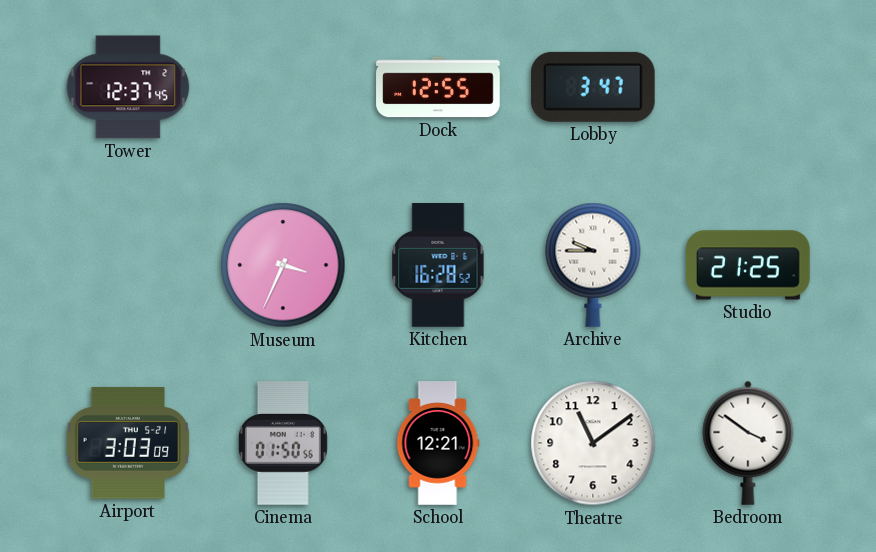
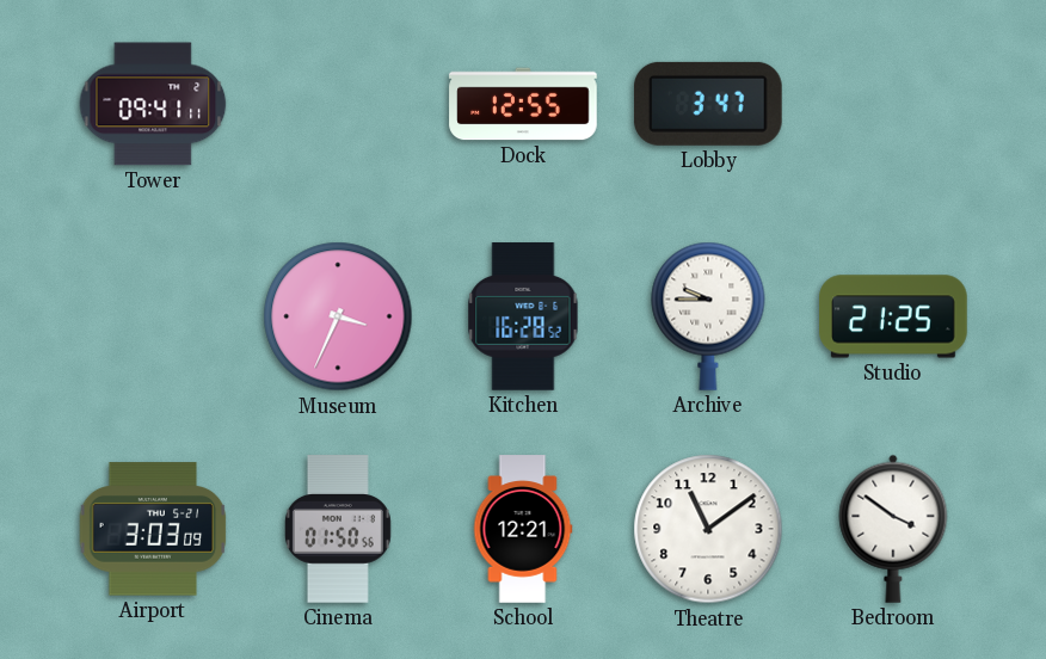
Tower: 12:37 -> 09:41
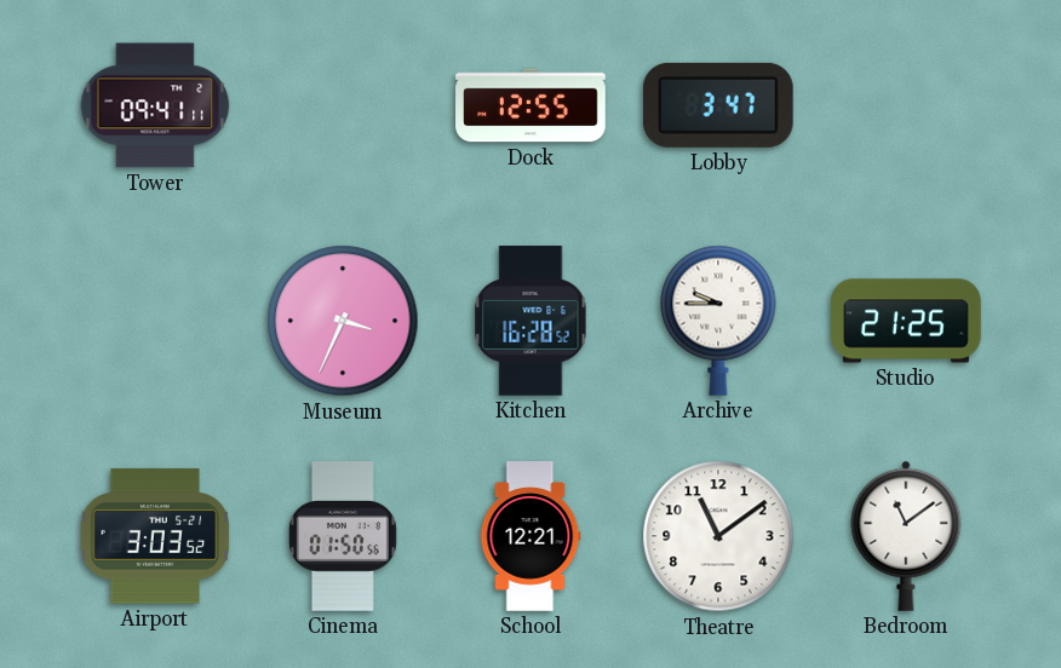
Airport: 3:03:09 -> 3:03:52
Bedroom: 3:51 -> 11:09
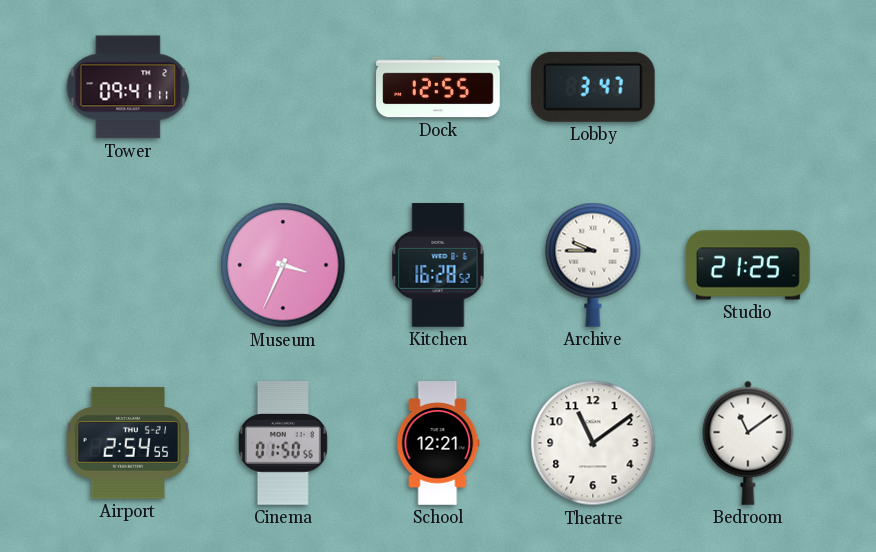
Airport: 3:03 -> 2:54
